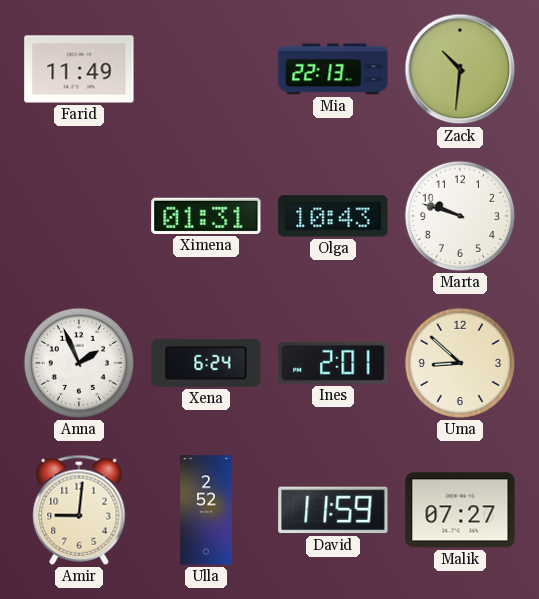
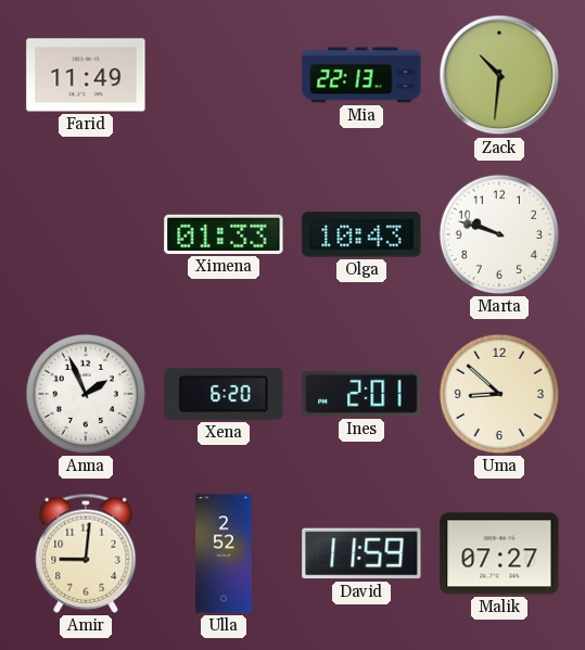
Ximena: 01:31 -> 01:33
Xena: 6:24 -> 6:20
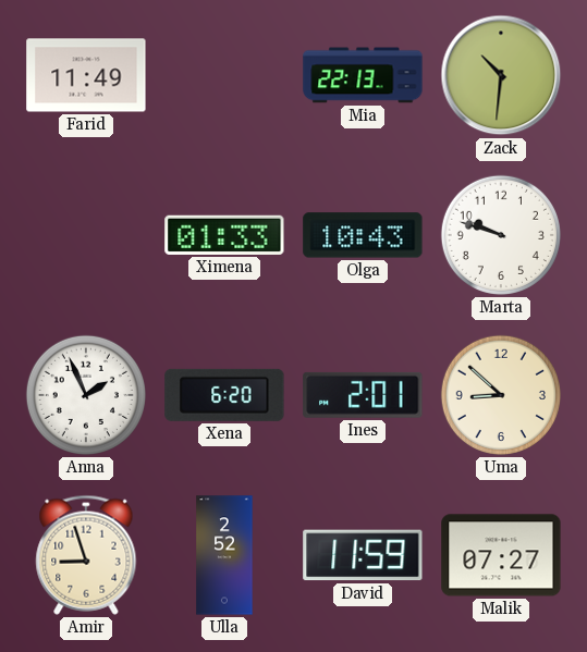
Amir: 9:01 -> 8:57
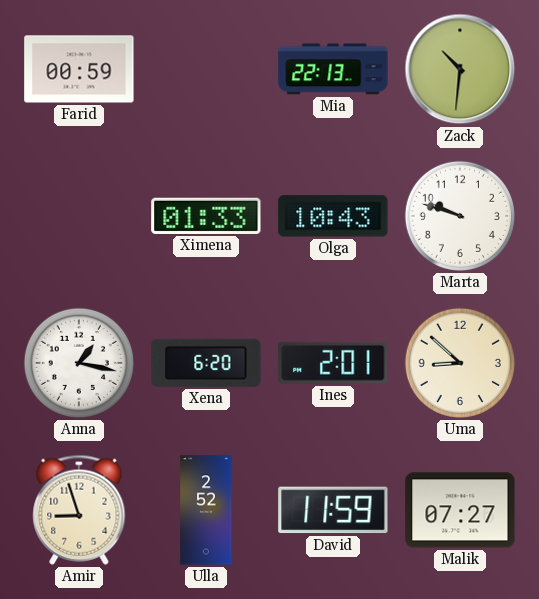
Farid: 11:49 -> 00:59
Anna: 1:56 -> 1:17
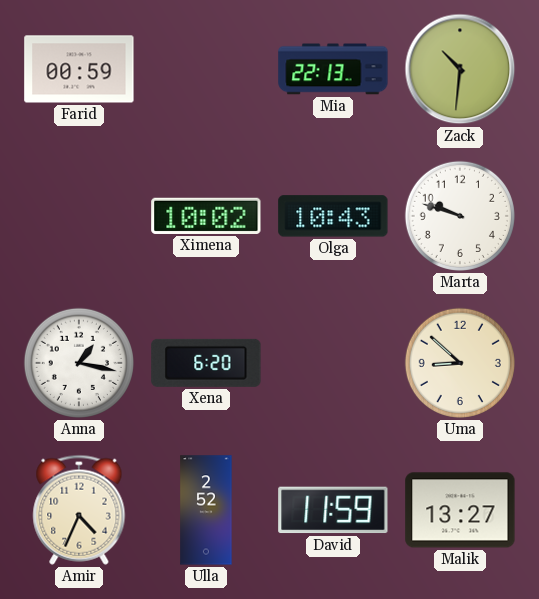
Ximena: 01:33 -> 10:02
Ines: 2:01 -> none
Amir: 8:57 -> 4:34
Malik: 07:27 -> 13:27
